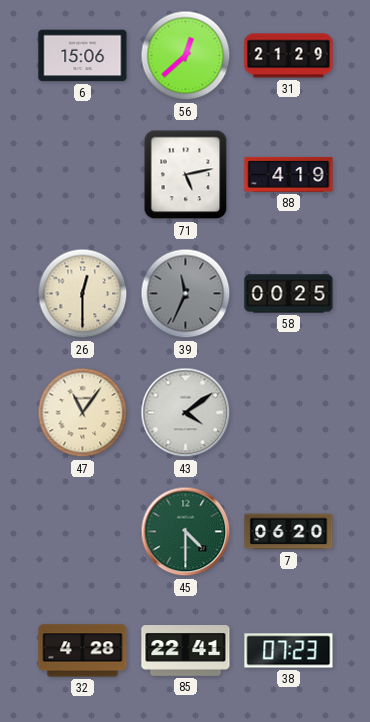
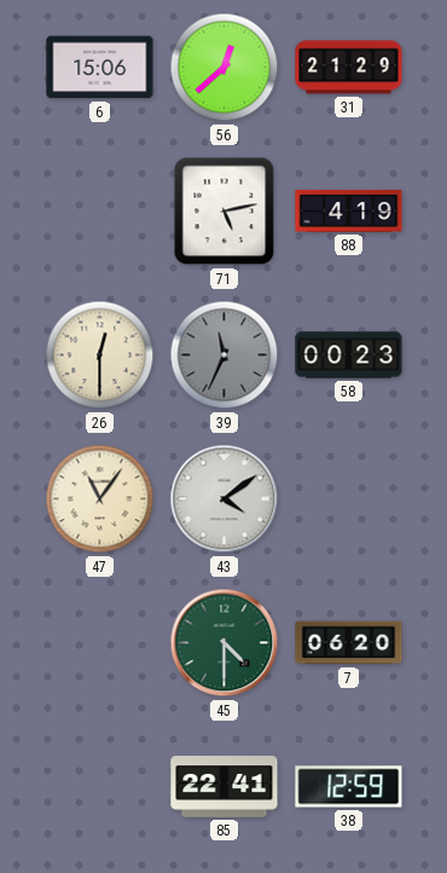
58: 00:25 -> 00:23
32: 4:28 -> none
38: 07:23 -> 12:59
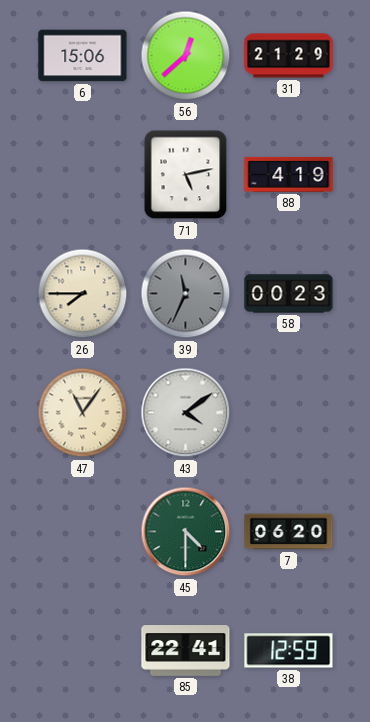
26: 12:30 -> 7:45
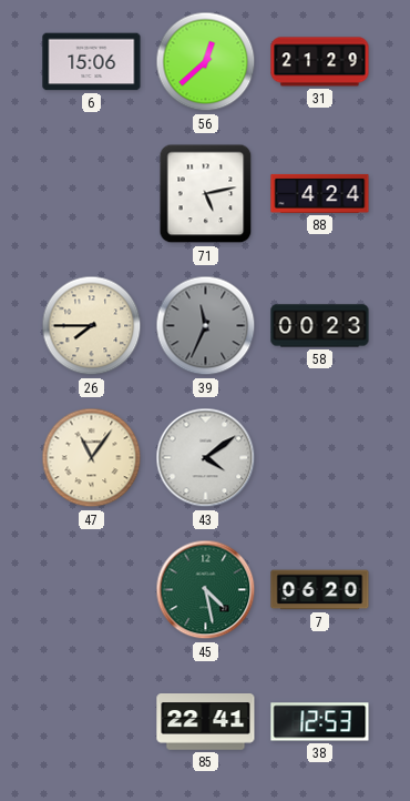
88: 4:19 -> 4:24
45: 4:30 -> 4:28
38: 12:59 -> 12:53
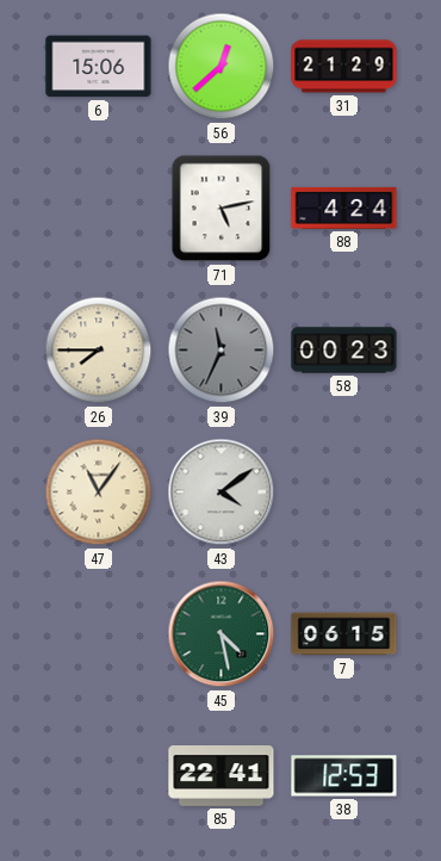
7: 06:20 -> 06:15
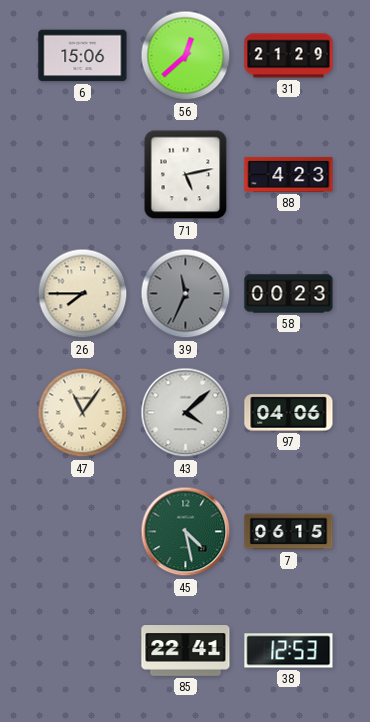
88: 4:24 -> 4:23
43: 4:09 -> 4:08
97: none -> 04:06
